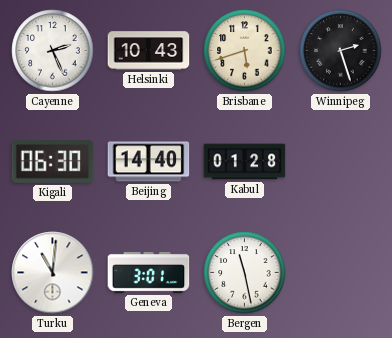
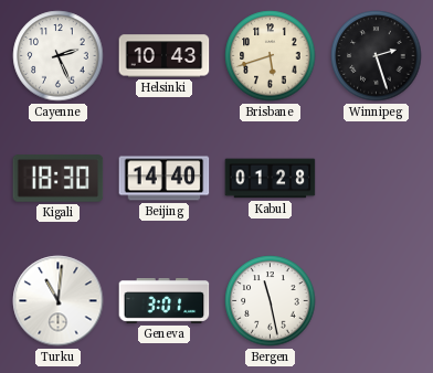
Kigali: 06:30 -> 18:30
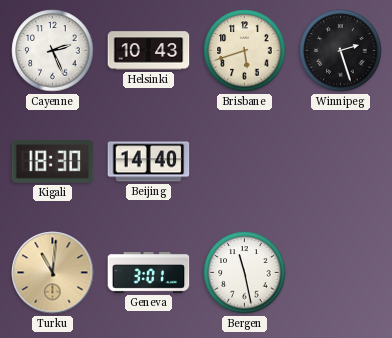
Kabul: 01:28 -> none
Turku dial: white -> champagne
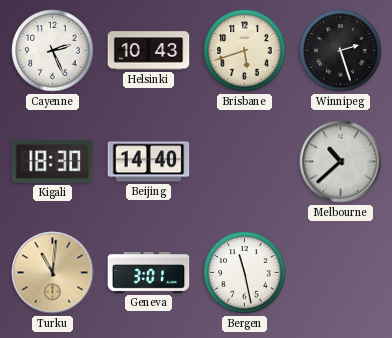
Melbourne: none -> 10:38
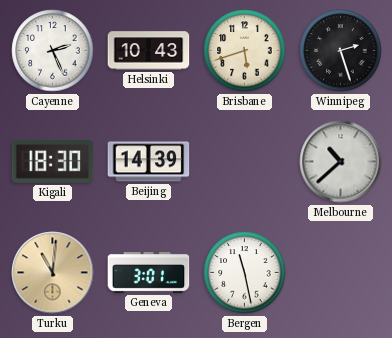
Beijing: 14:40 -> 14:39
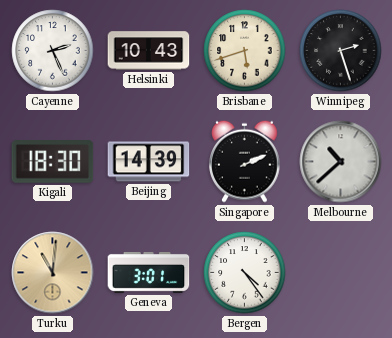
Singapore: none -> 2:11
Bergen: 11:28 -> 4:24
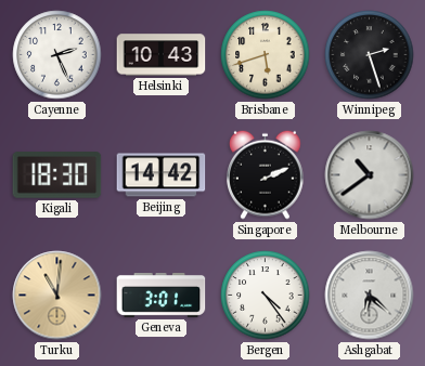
Beijing: 14:39 -> 14:42
Melbourne: 10:38 -> 10:39
Ashgabat: none -> 6:22
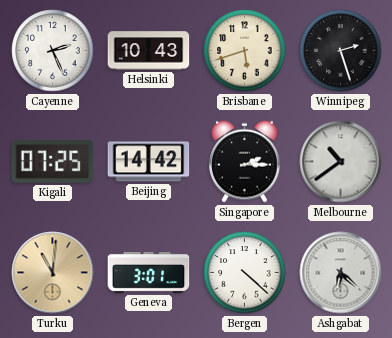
Kigali: 18:30 -> 07:25
Singapore: 2:11 -> 2:15
Bergen: 4:24 -> 4:22
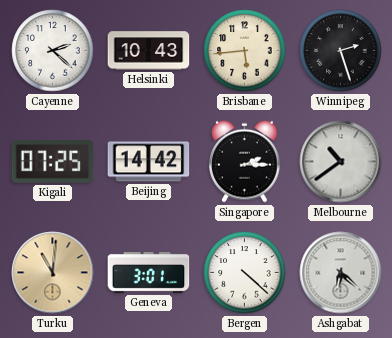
Cayenne: 2:26 -> 2:22
Brisbane: 5:42 -> 5:44
